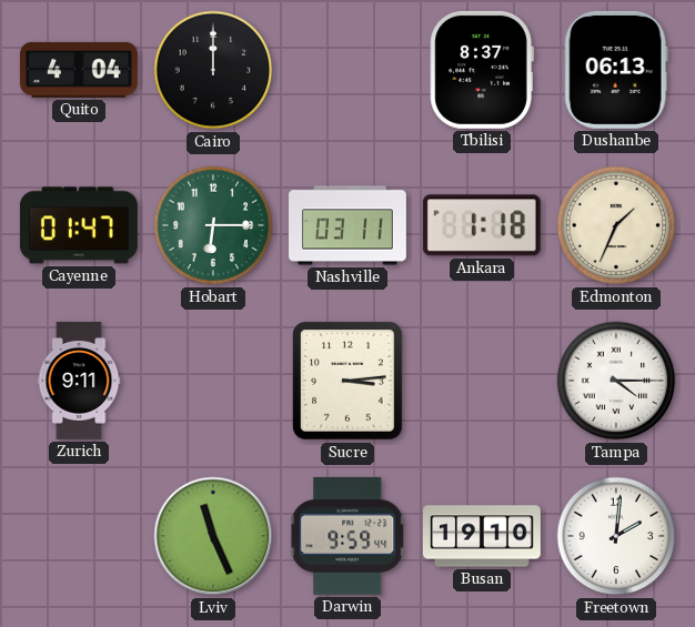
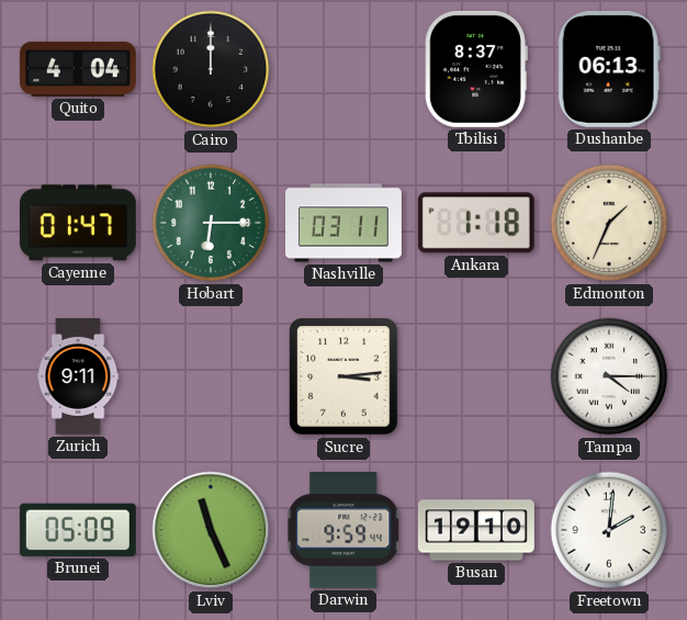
Brunei: none -> 05:09
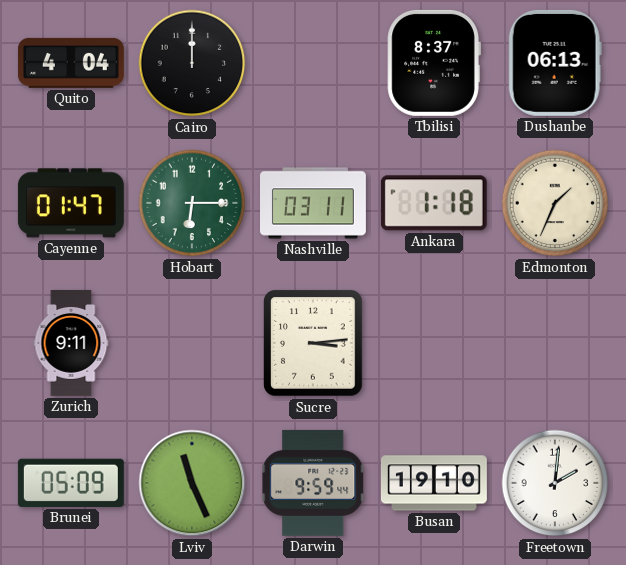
Tampa: 4:15 -> none
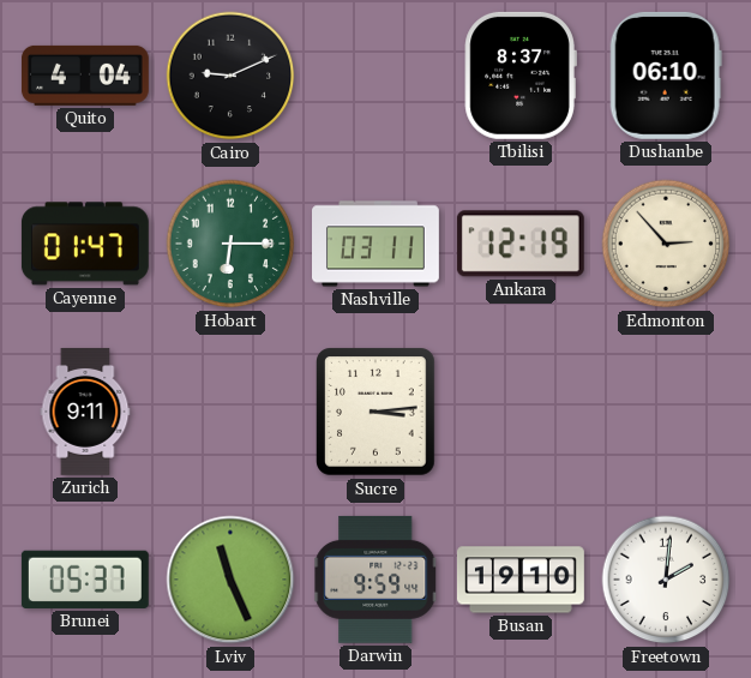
Cairo: 12:00 -> 9:11
Dushanbe: 06:13 -> 06:10
Ankara: 1:18 -> 12:19
Edmonton: 1:34 -> 2:53
Brunei: 05:09 -> 05:37
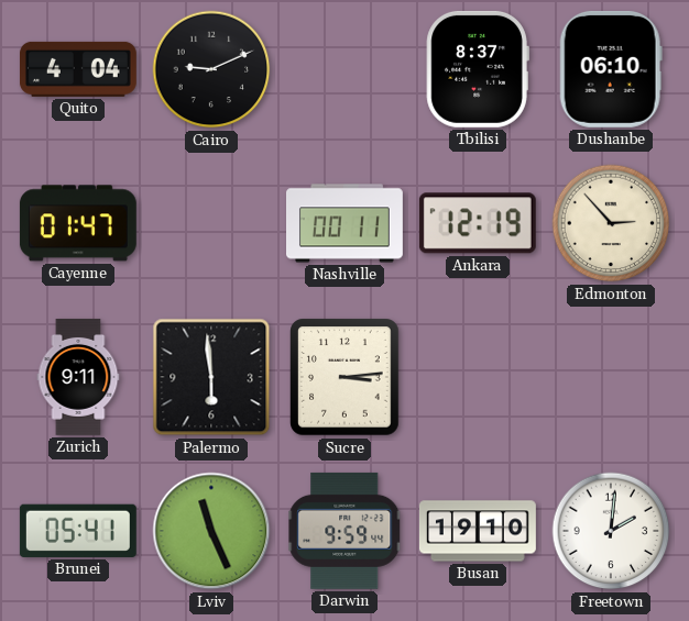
Hobart: 6:15 -> none
Nashville: 03:11 -> 00:11
Palermo: none -> 5:59
Brunei: 05:37 -> 05:41
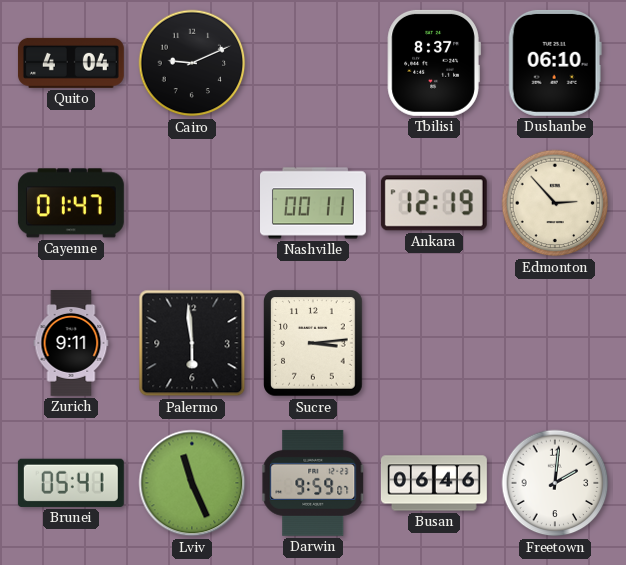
Darwin: 9:59:44 -> 9:59:07
Busan: 19:10 -> 06:46
